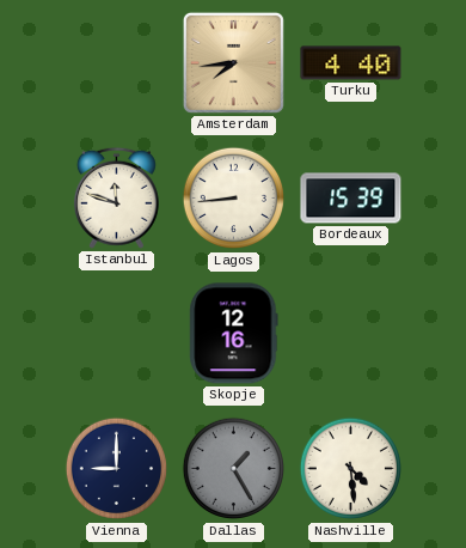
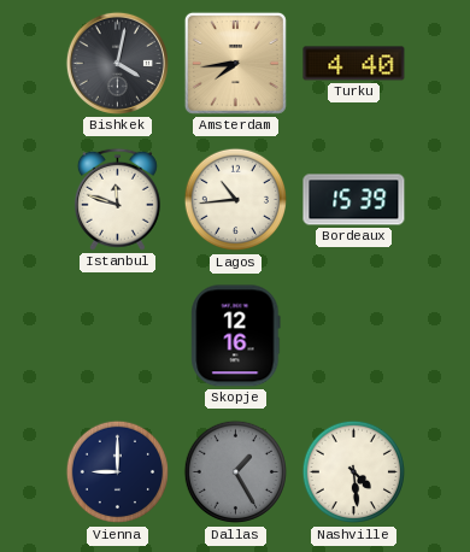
Bishkek: none -> 4:02
Lagos: 8:44 -> 10:44
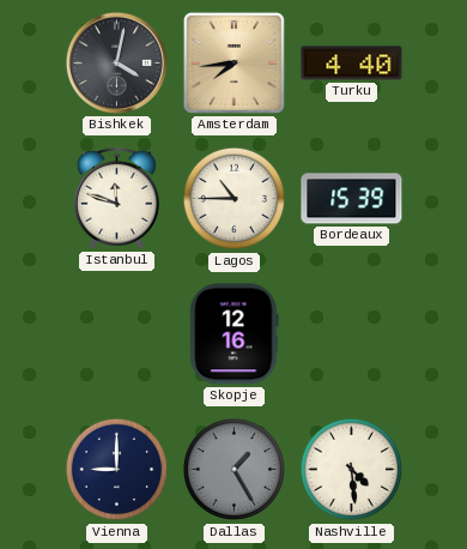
Lagos: 10:44 -> 10:45
